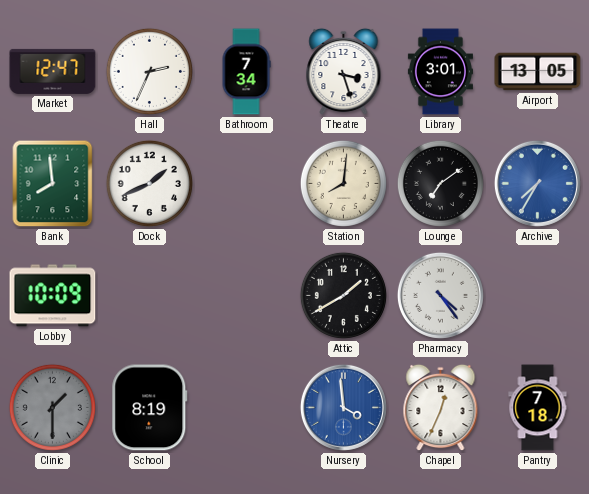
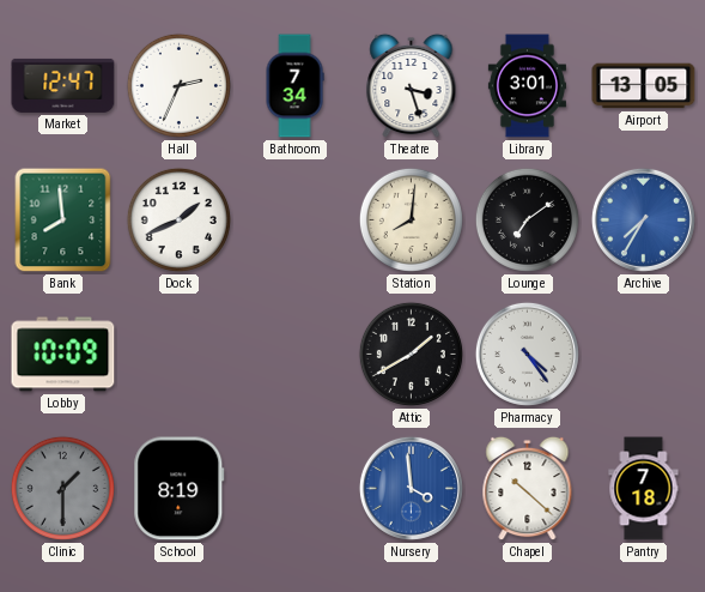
Chapel: 12:34 -> 10:22
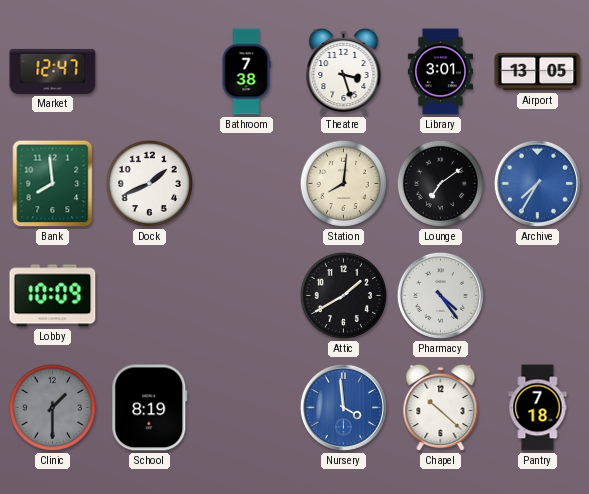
Hall: 2:34 -> none
Bathroom: 7:34 -> 7:38
